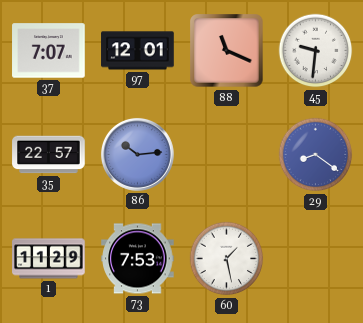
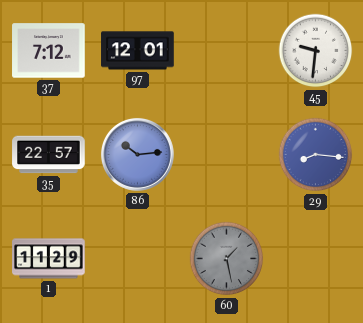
37: 7:07 -> 7:12
88: 11:19 -> none
29: 8:21 -> 8:16
73: 7:53 -> none
60 dial: white -> grey
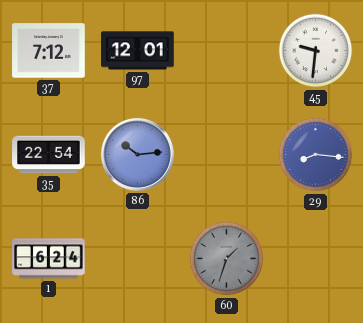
35: 22:57 -> 22:54
1: 11:29 -> 6:24
60: 1:28 -> 1:33
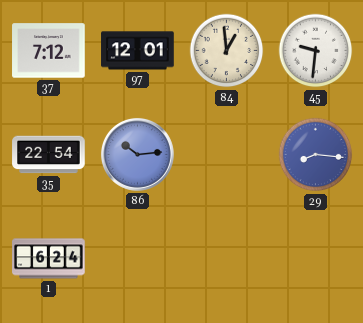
84: none -> 12:59
60: 1:33 -> none
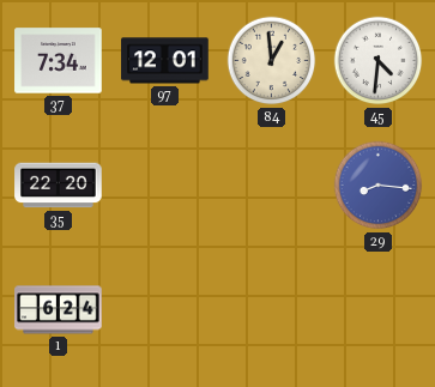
37: 7:12 -> 7:34
45: 9:31 -> 4:31
35: 22:54 -> 22:20
86: 10:14 -> none
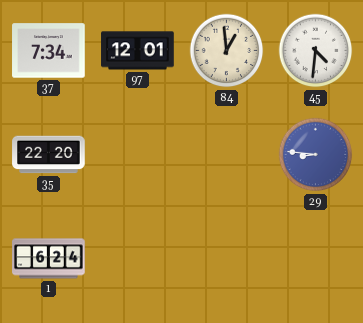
29: 8:16 -> 8:46
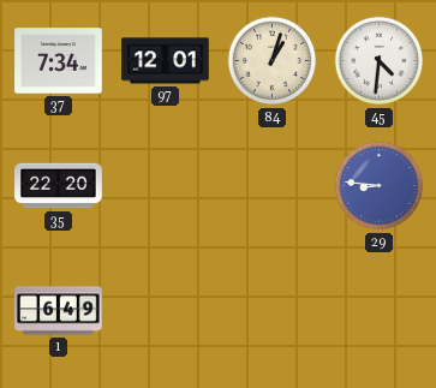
84: 12:59 -> 1:03
1: 6:24 -> 6:49
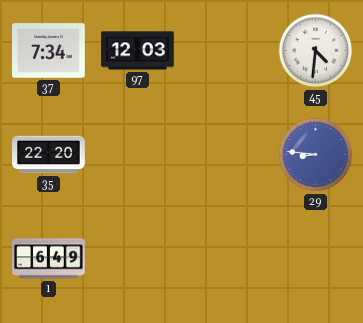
97: 12:01 -> 12:03
84: 1:03 -> none
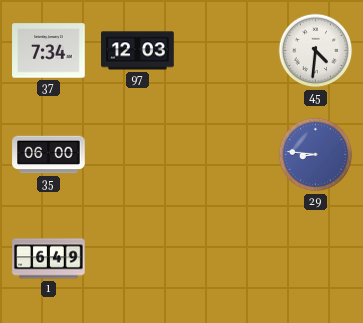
35: 22:20 -> 06:00
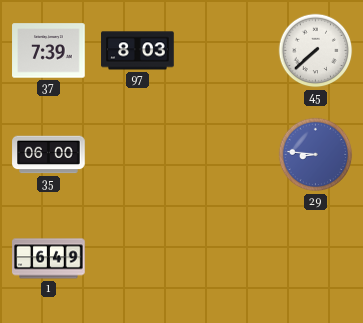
37: 7:34 -> 7:39
97: 12:03 -> 8:03
45: 4:31 -> 7:38
